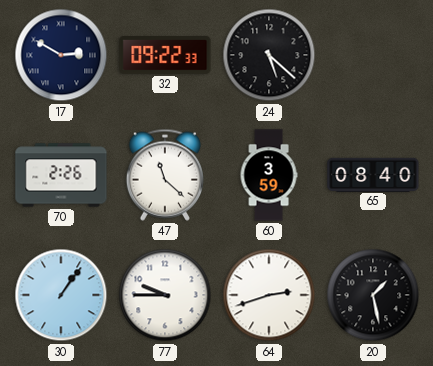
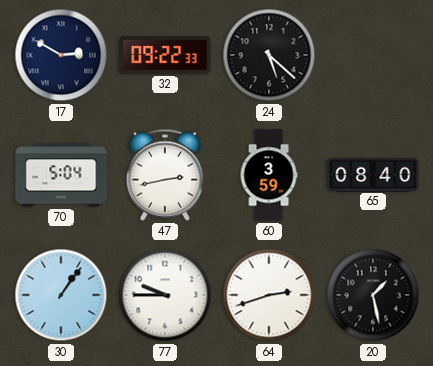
70: 2:26 -> 5:04
47: 11:22 -> 2:43
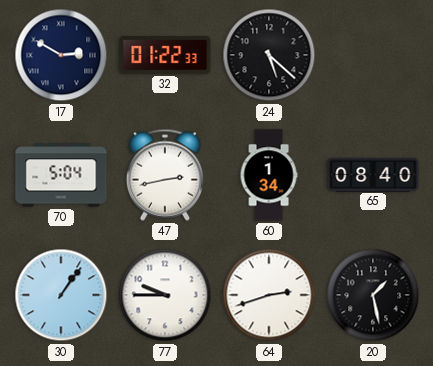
32: 09:22 -> 01:22
60: 3:59 -> 1:34
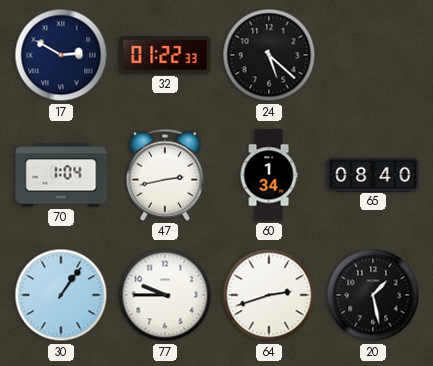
70: 5:04 -> 1:04
